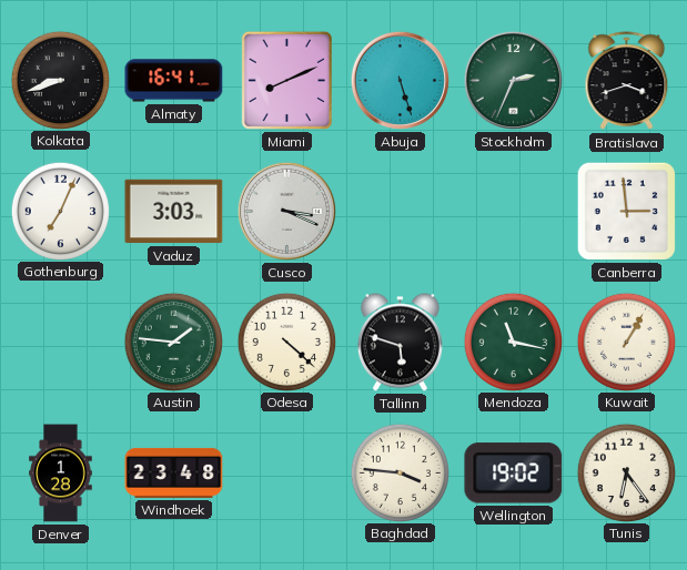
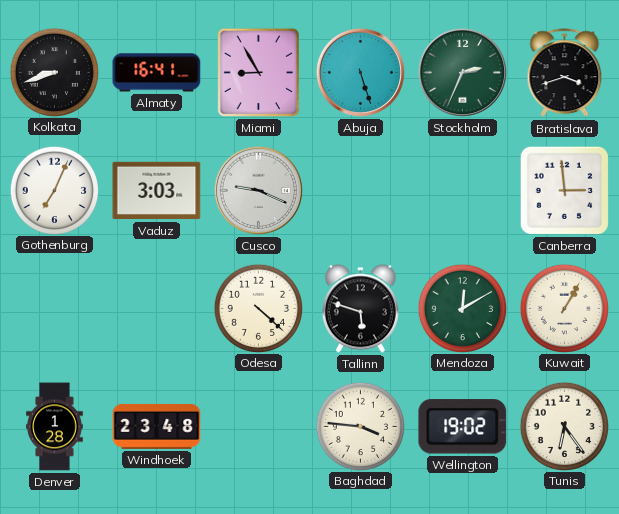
Miami: 8:11 -> 8:55
Cusco: 3:19 -> 9:19
Austin: 1:46 -> none
Mendoza: 11:17 -> 12:10
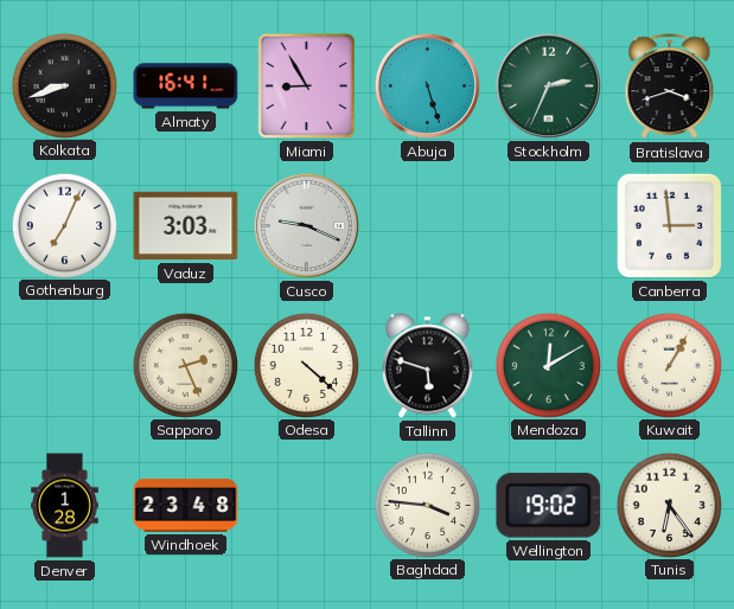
Sapporo: none -> 2:26
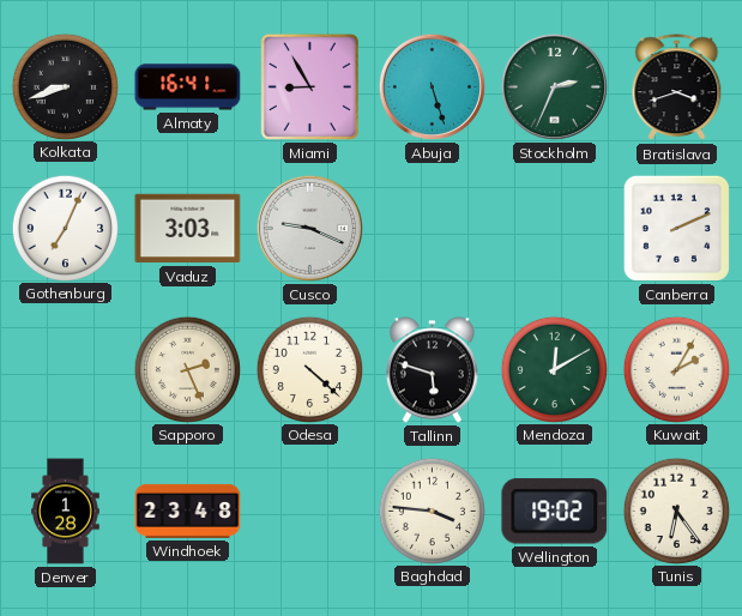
Canberra: 2:59 -> 2:11
Kuwait: 1:05 -> 2:05
